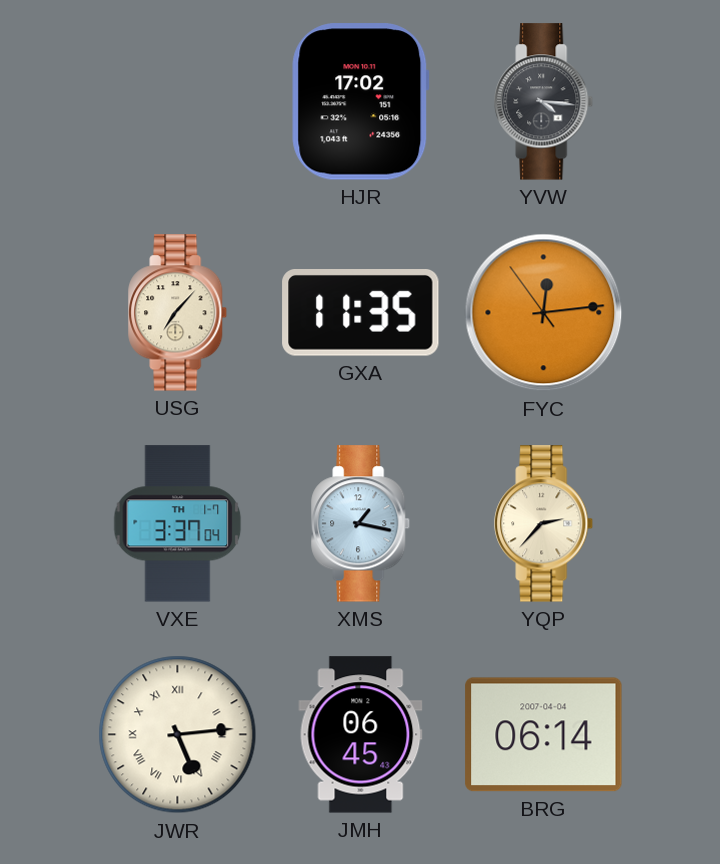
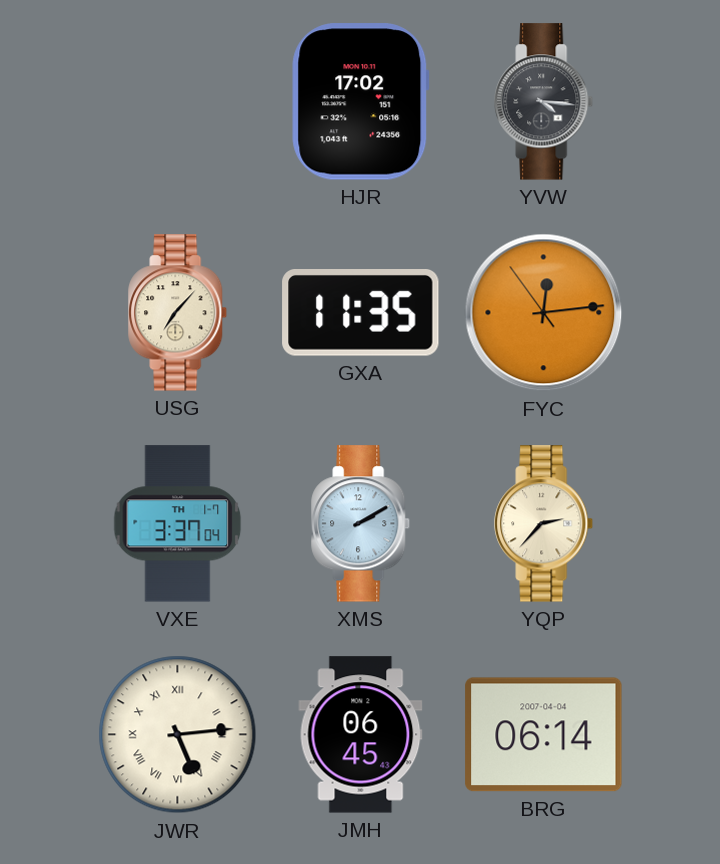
XMS: 1:17 -> 2:10
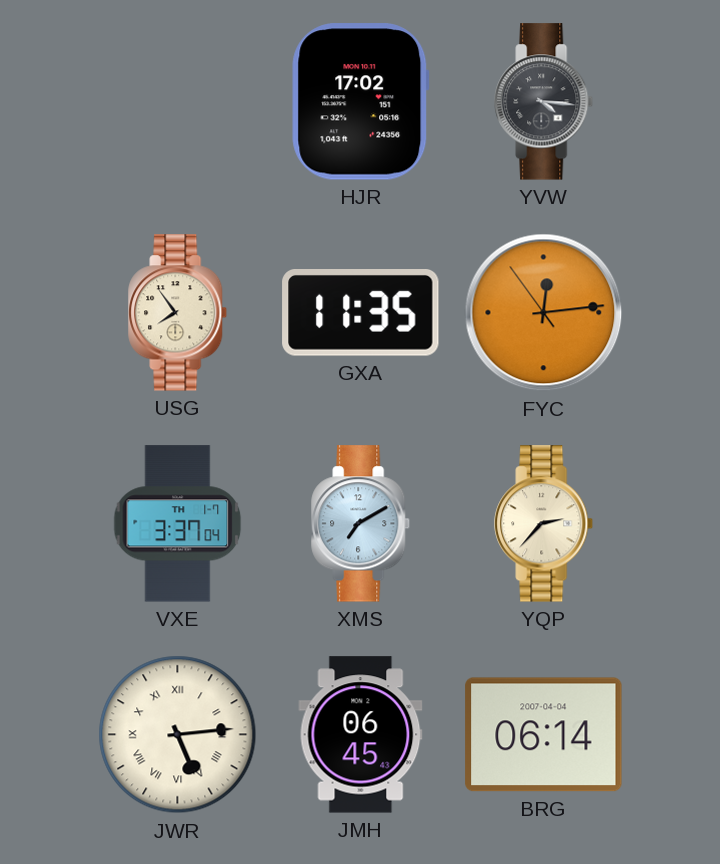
USG: 7:07 -> 7:54
XMS: 2:10 -> 7:10
